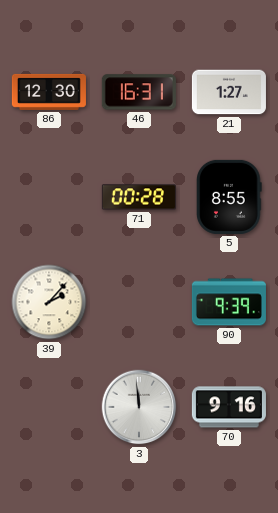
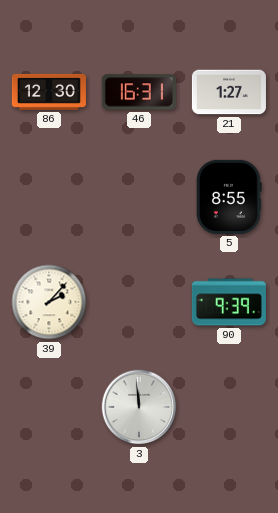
71: 00:28 -> none
70: 9:16 -> none
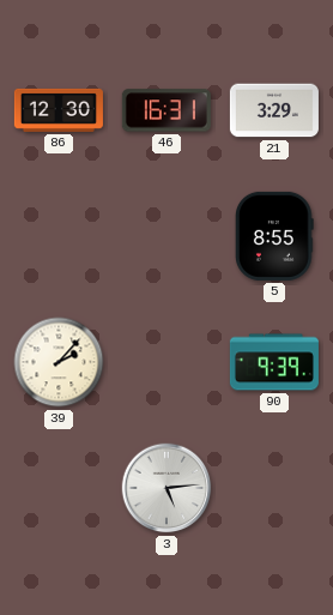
21: 1:27 -> 3:29
3: 11:59 -> 5:14
